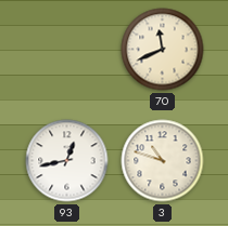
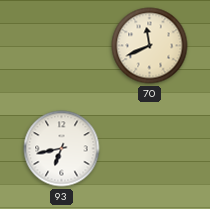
93: 12:43 -> 6:43
3: 10:48 -> none
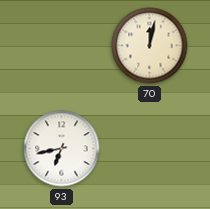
70: 11:41 -> 12:02
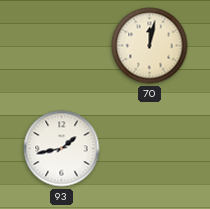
93: 6:43 -> 1:43
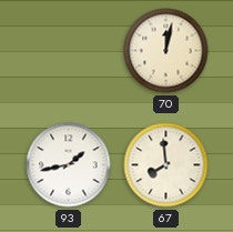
67: none -> 7:59
